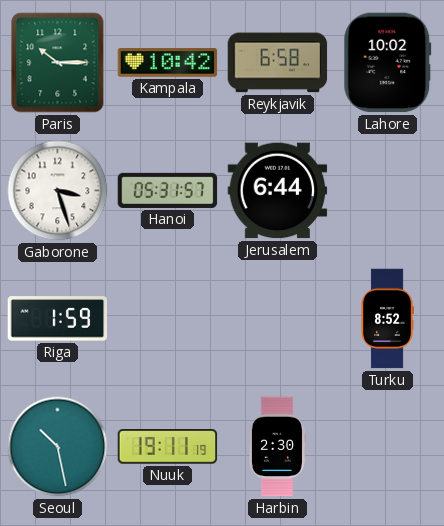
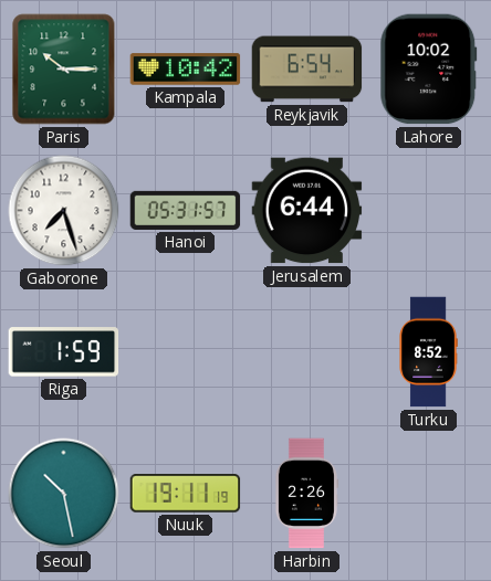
Reykjavik: 6:58 -> 6:54
Gaborone: 3:27 -> 7:27
Harbin: 2:30 -> 2:26
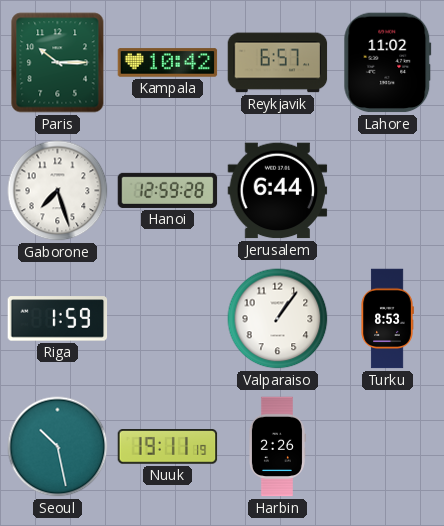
Reykjavik: 6:54 -> 6:57
Lahore: 10:02 -> 11:02
Hanoi: 05:31 -> 12:59
Valparaiso: none -> 1:06
Turku: 8:52 -> 8:53
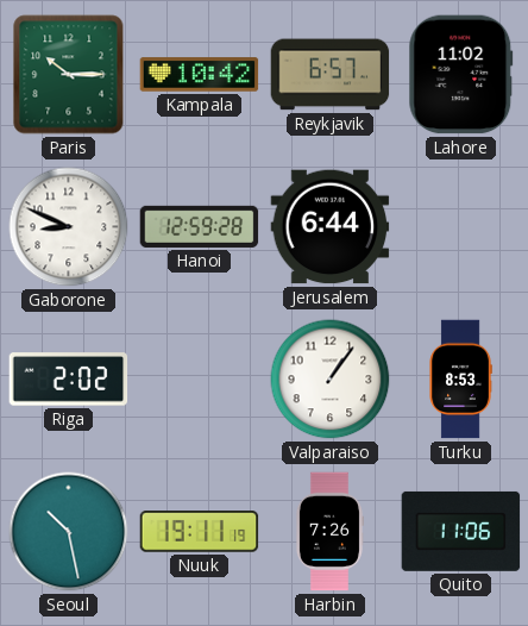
Gaborone: 7:27 -> 8:49
Riga: 1:59 -> 2:02
Harbin: 2:26 -> 7:26
Quito: none -> 11:06
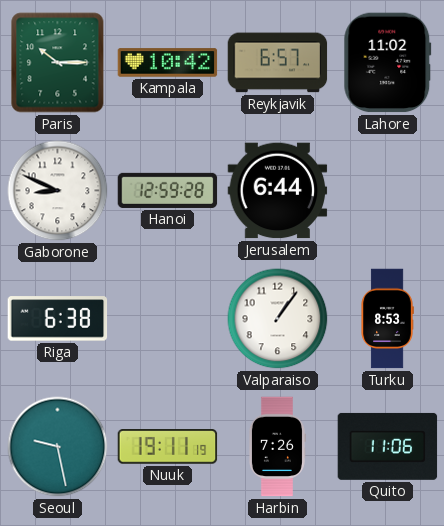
Riga: 2:02 -> 6:38
Seoul: 10:28 -> 9:28
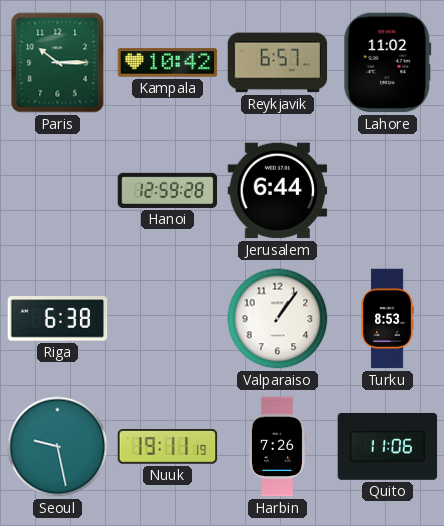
Gaborone: 8:49 -> none
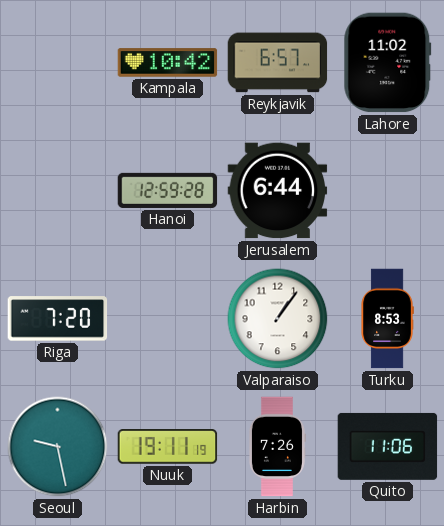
Paris: 10:15 -> none
Riga: 6:38 -> 7:20
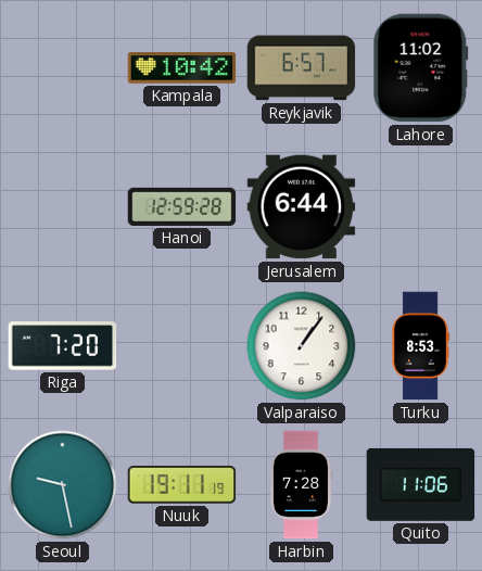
Harbin: 7:26 -> 7:28
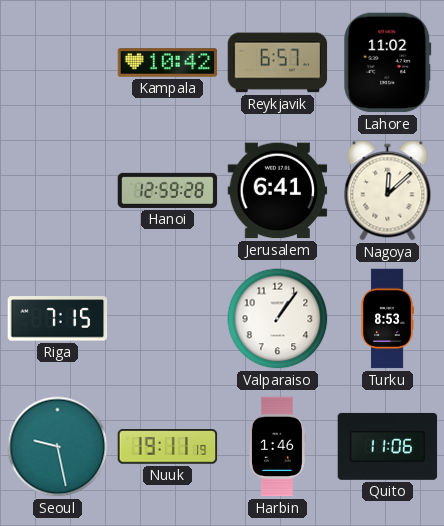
Jerusalem: 6:44 -> 6:41
Nagoya: none -> 12:08
Riga: 7:20 -> 7:15
Harbin: 7:28 -> 1:46
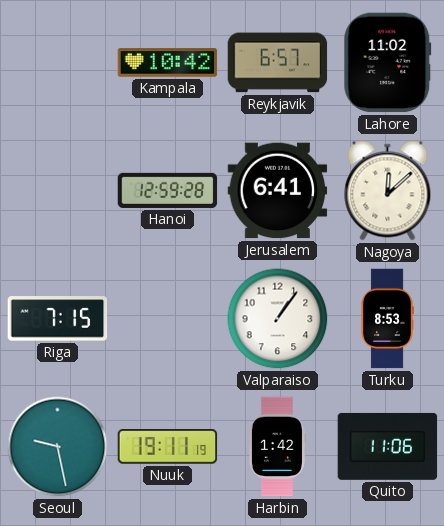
Harbin: 1:46 -> 1:42
